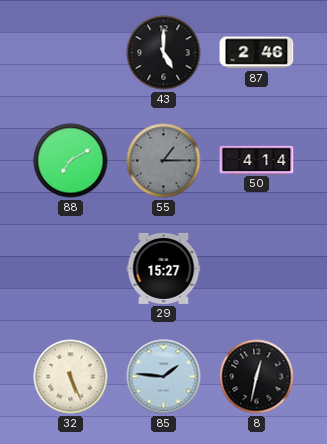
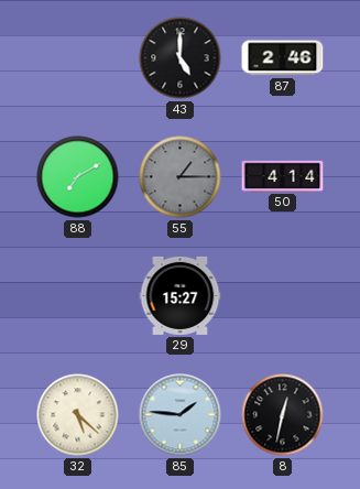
32: 5:26 -> 5:22
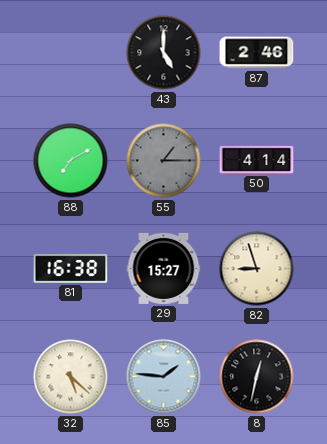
81: none -> 16:38
82: none -> 8:57
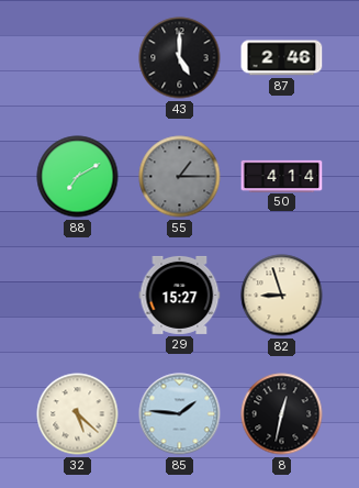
81: 16:38 -> none
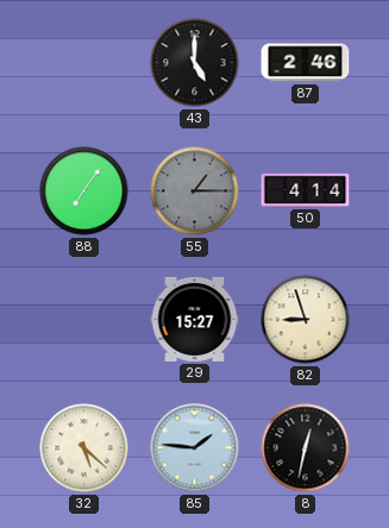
88: 7:10 -> 7:06
